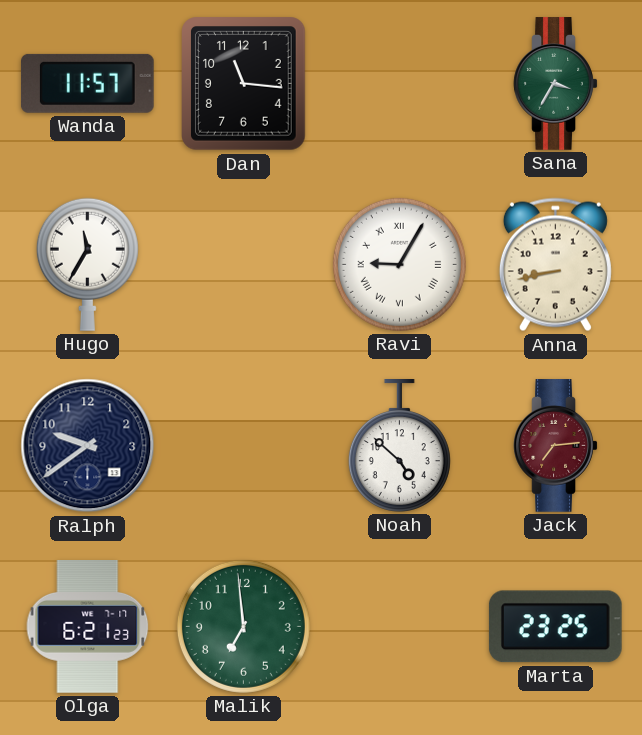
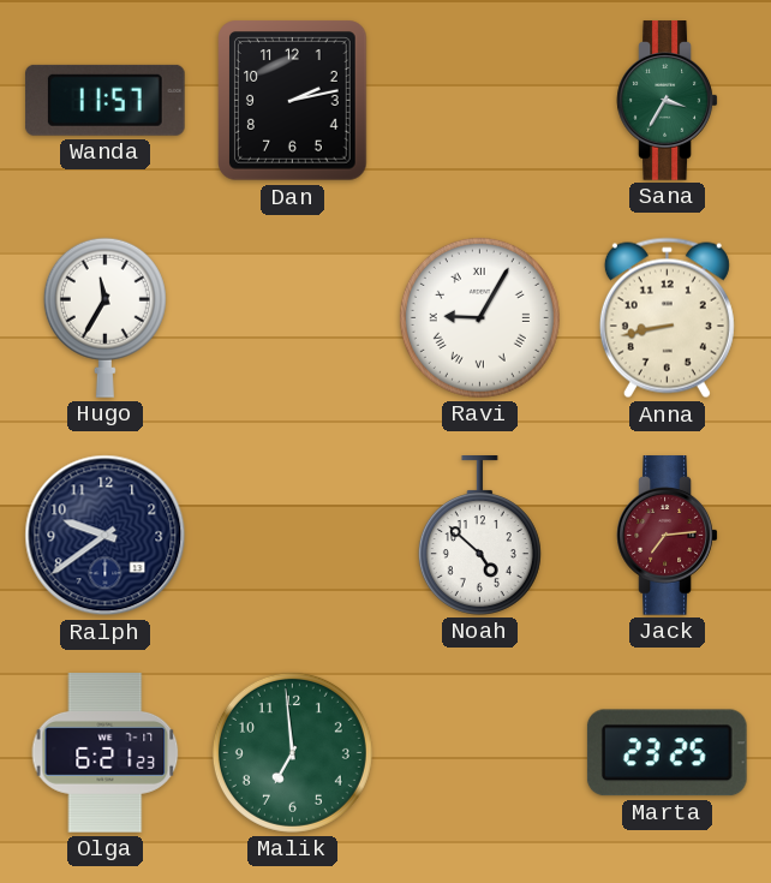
Dan: 11:16 -> 2:13
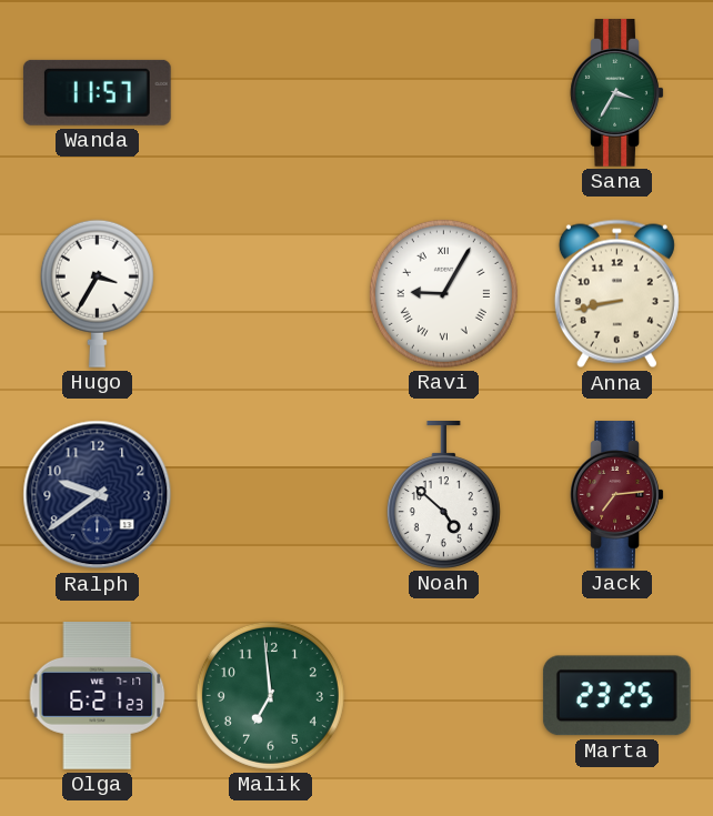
Dan: 2:13 -> none
Hugo: 11:35 -> 3:35
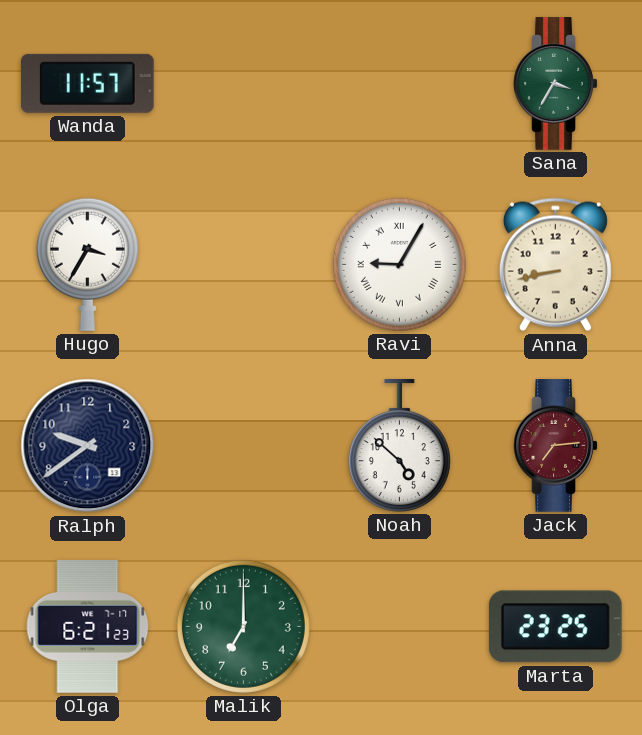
Malik: 6:59 -> 7:00
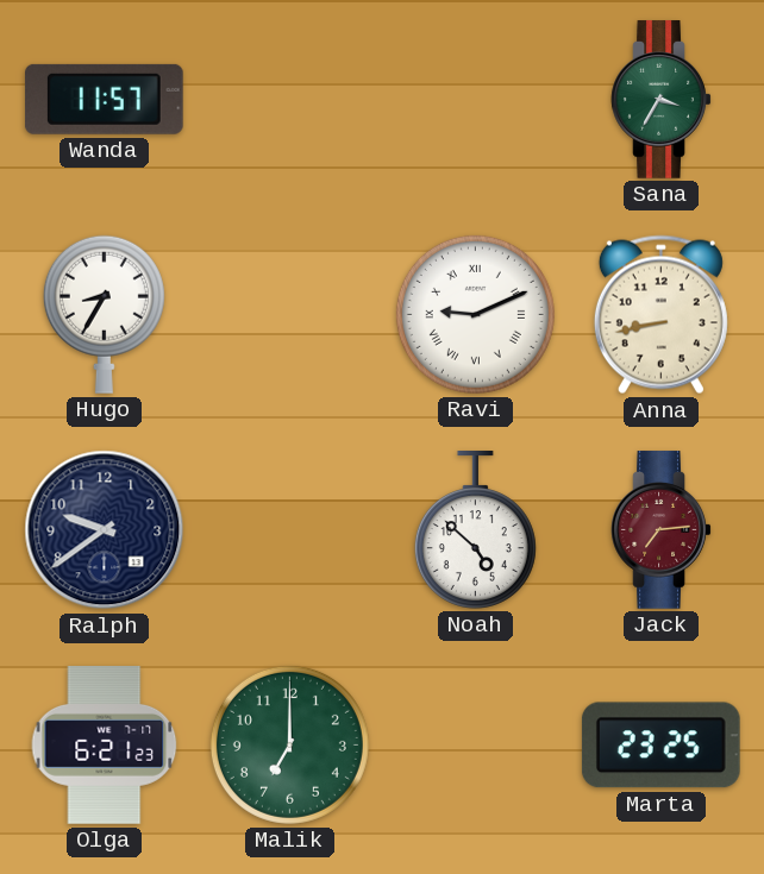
Hugo: 3:35 -> 8:35
Ravi: 9:05 -> 9:11
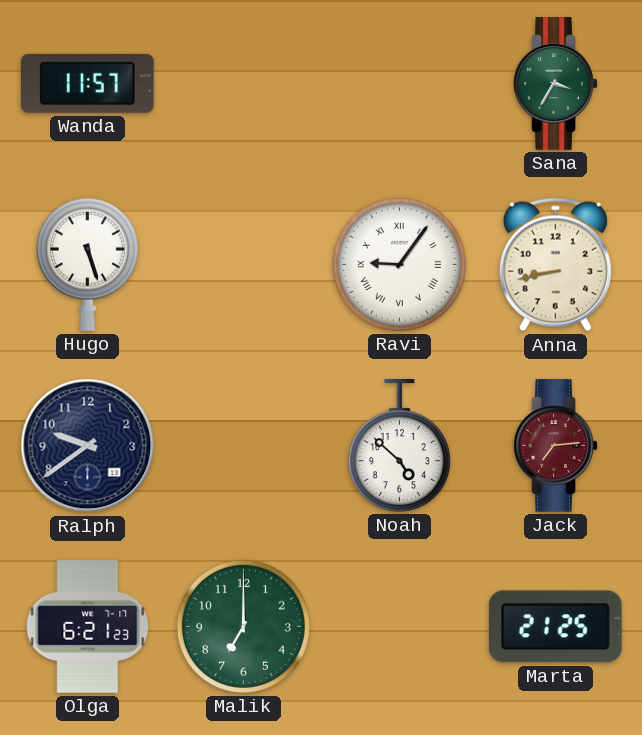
Hugo: 8:35 -> 5:27
Ravi: 9:11 -> 9:06
Marta: 23:25 -> 21:25
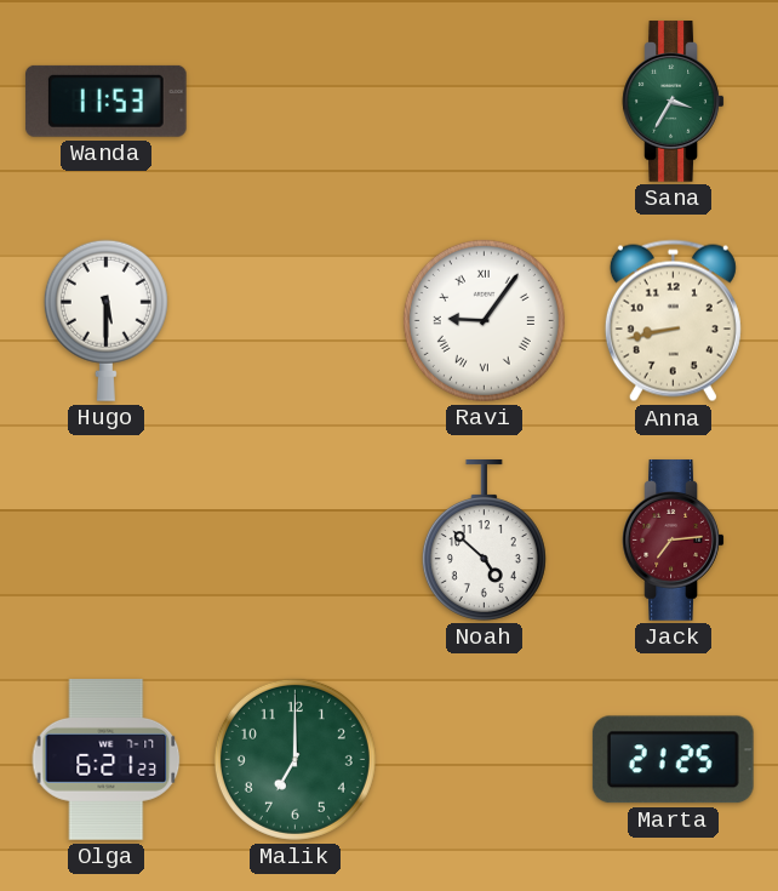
Wanda: 11:57 -> 11:53
Hugo: 5:27 -> 5:30
Ralph: 9:39 -> none
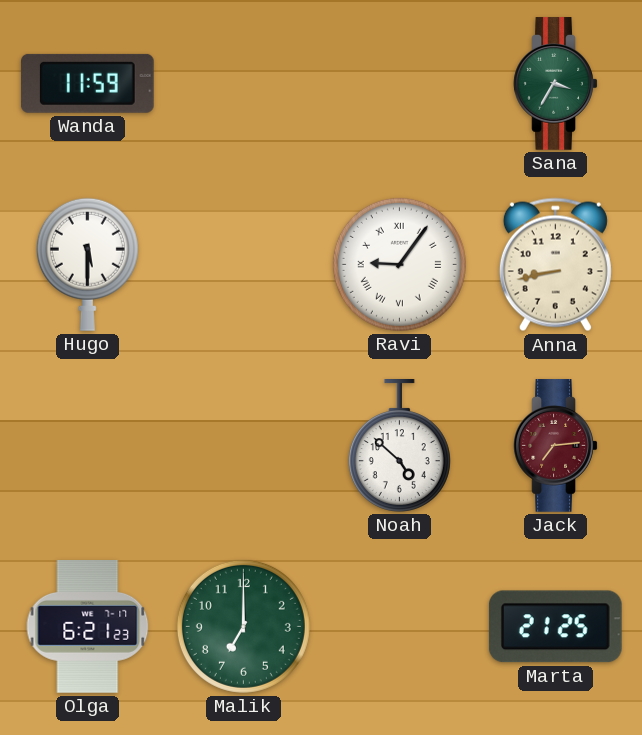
Wanda: 11:53 -> 11:59
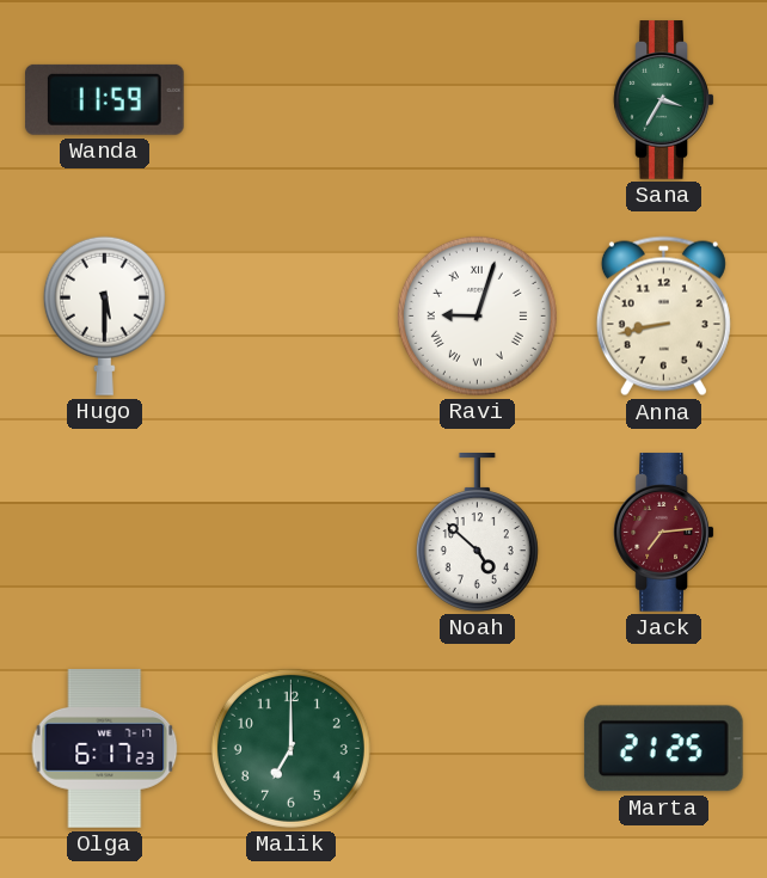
Ravi: 9:06 -> 9:03
Olga: 6:21 -> 6:17
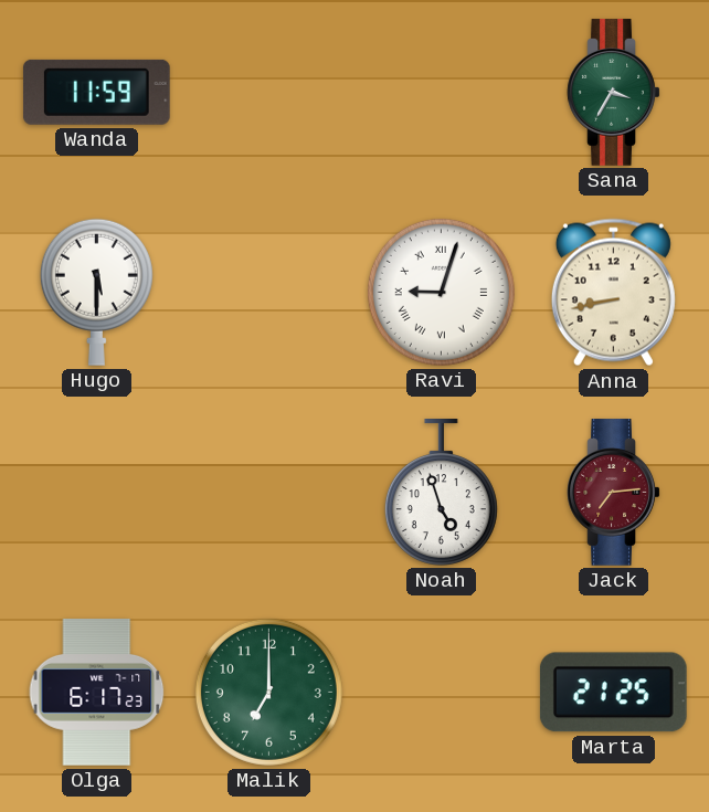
Noah: 4:52 -> 4:57
